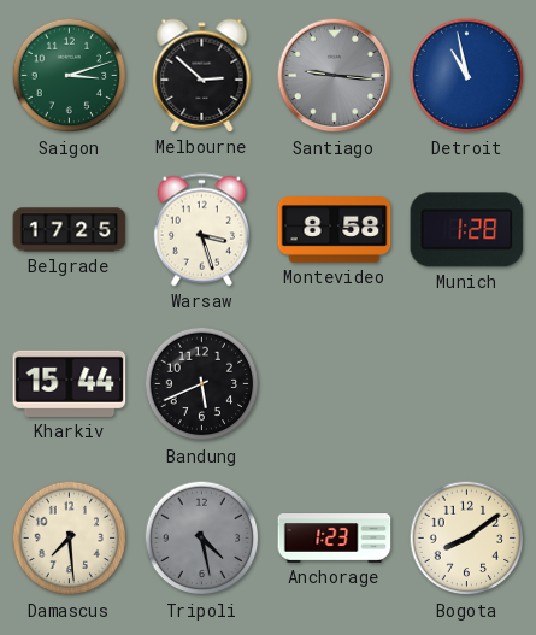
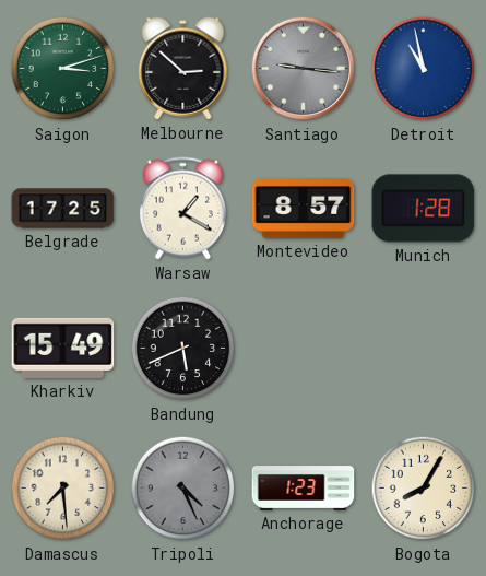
Warsaw: 3:27 -> 1:20
Montevideo: 8:58 -> 8:57
Kharkiv: 15:44 -> 15:49
Tripoli: 4:28 -> 4:26
Bogota: 8:09 -> 8:05
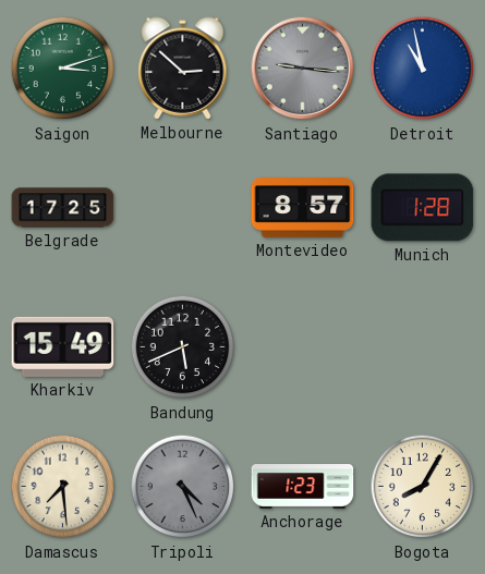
Warsaw: 1:20 -> none
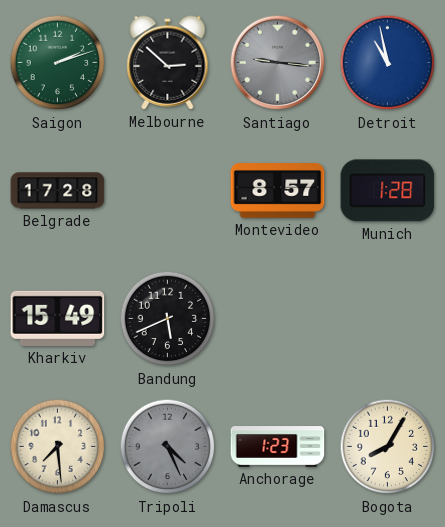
Saigon: 3:12 -> 2:12
Belgrade: 17:25 -> 17:28
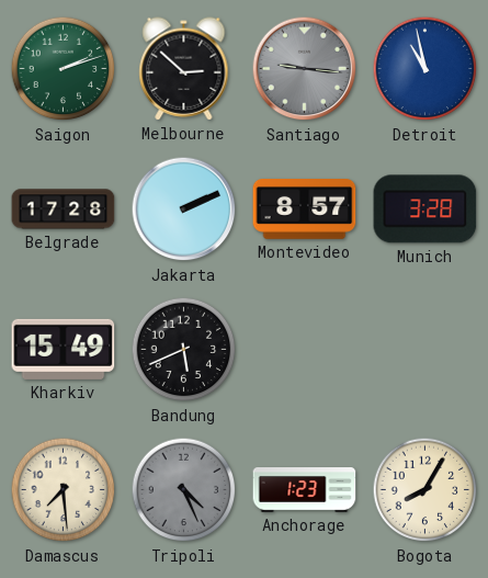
Jakarta: none -> 2:11
Munich: 1:28 -> 3:28
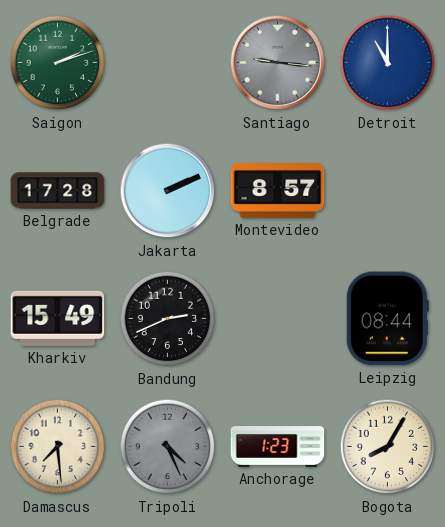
Melbourne: 2:52 -> none
Detroit: 10:58 -> 11:00
Munich: 3:28 -> none
Bandung: 5:41 -> 2:41
Leipzig: none -> 08:44
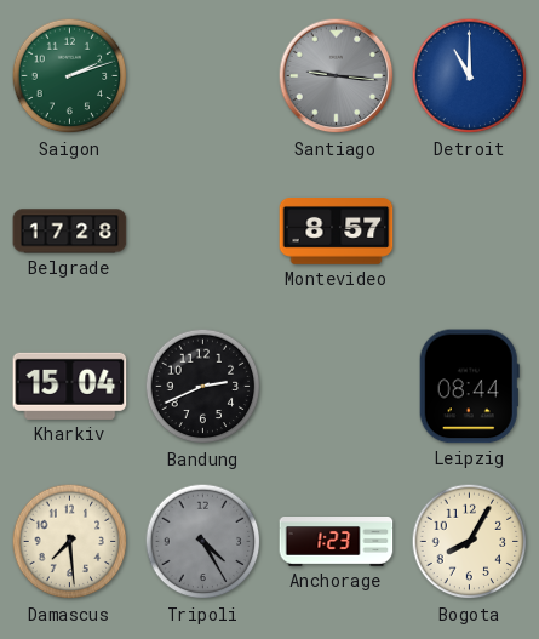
Jakarta: 2:11 -> none
Kharkiv: 15:49 -> 15:04
Tripoli: 4:26 -> 4:25
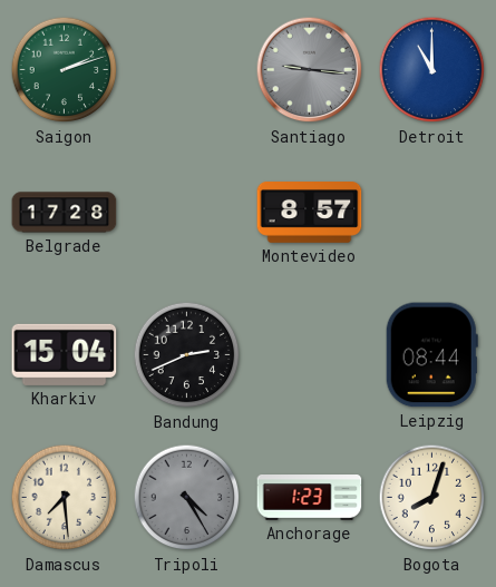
Bogota: 8:05 -> 8:03
